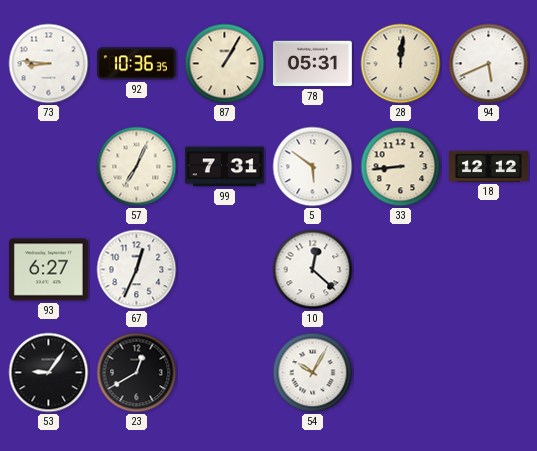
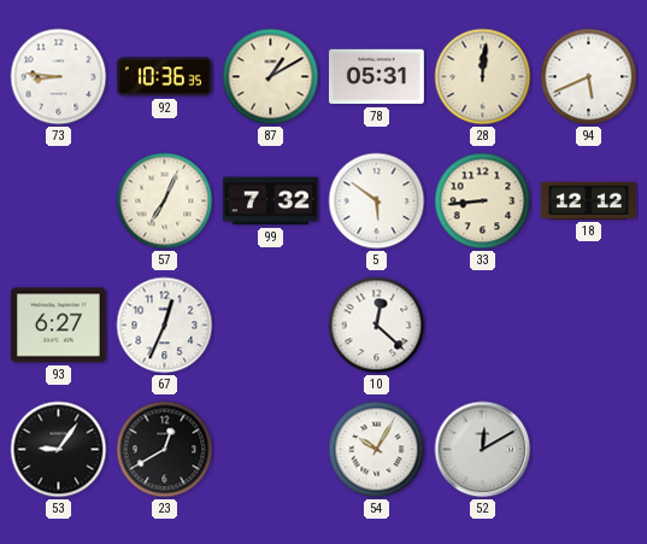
87: 1:05 -> 1:10
99: 7:31 -> 7:32
52: none -> 12:10
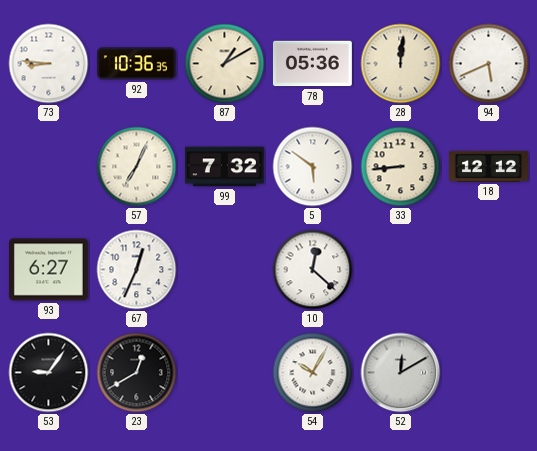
78: 05:31 -> 05:36
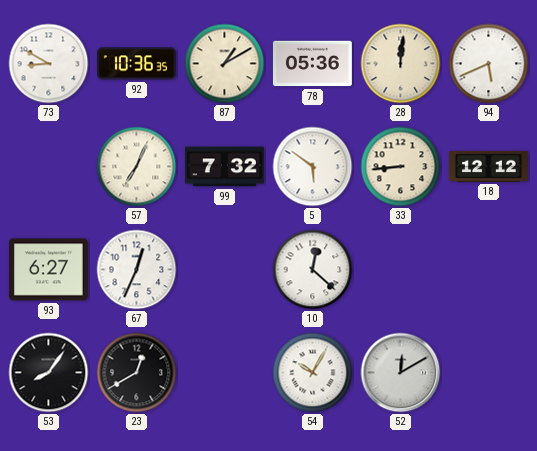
73: 8:46 -> 8:50
53: 9:06 -> 8:06
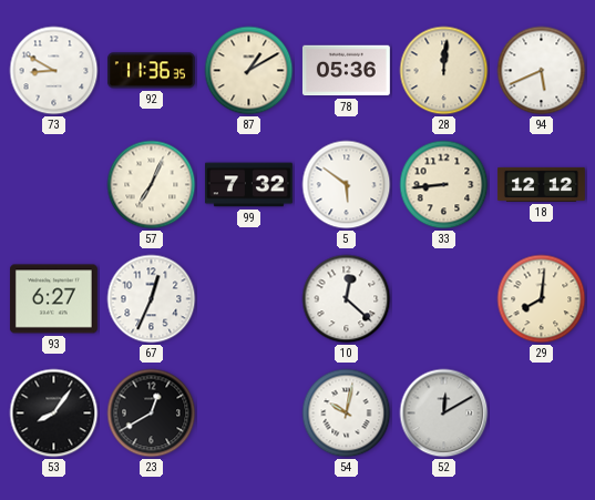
92: 10:36 -> 11:36
29: none -> 8:01
54: 10:05 -> 10:02
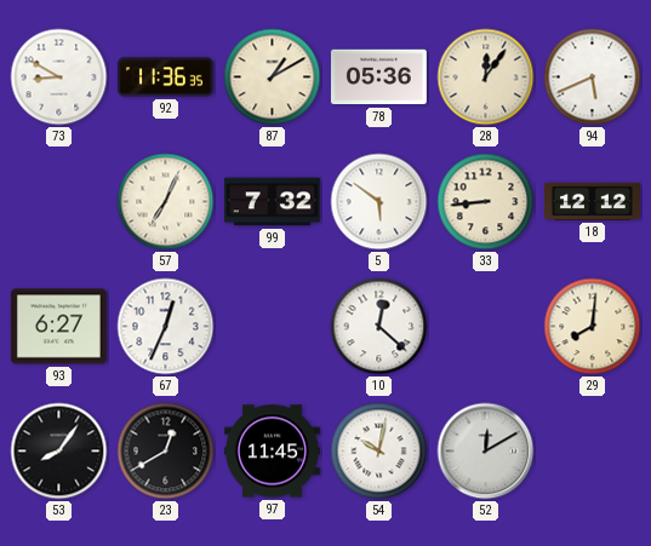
28: 12:01 -> 12:06
97: none -> 11:45
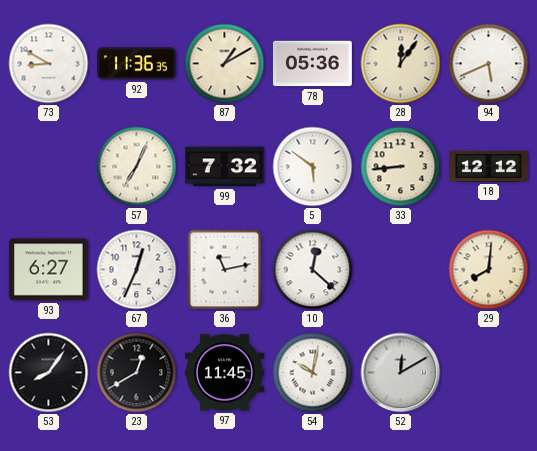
36: none -> 11:13
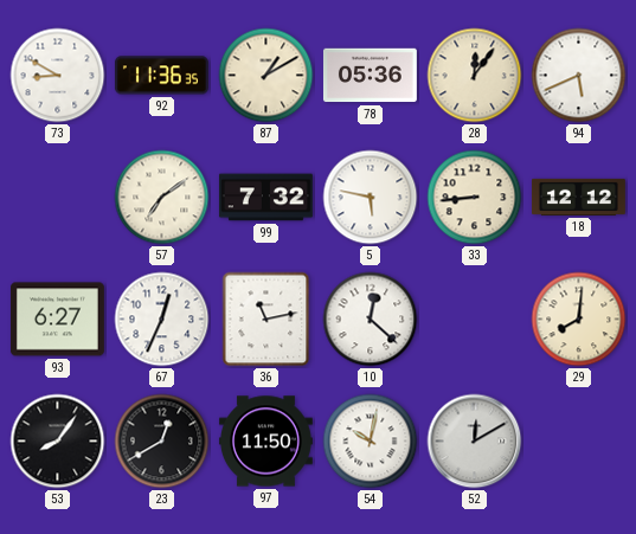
57: 7:04 -> 7:09
5: 5:51 -> 5:47
97: 11:45 -> 11:50
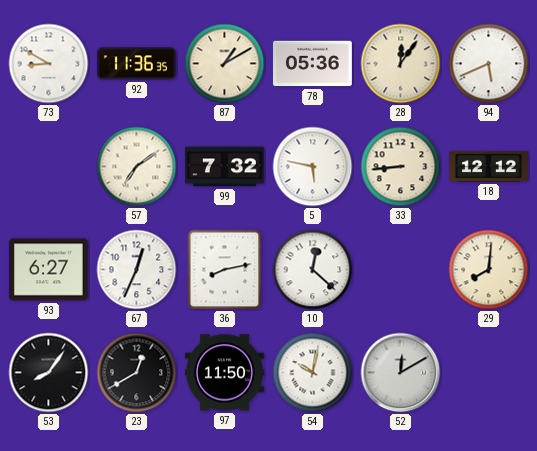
36: 11:13 -> 8:13
